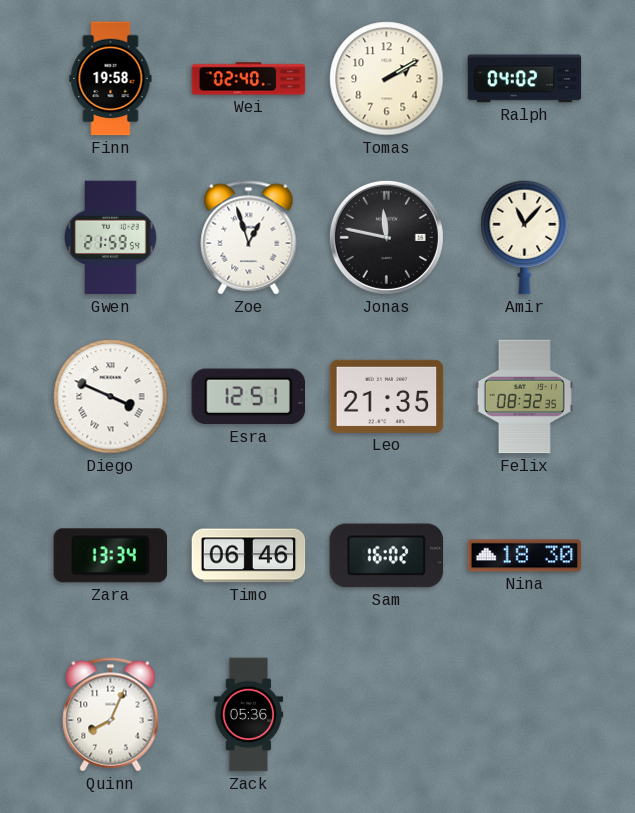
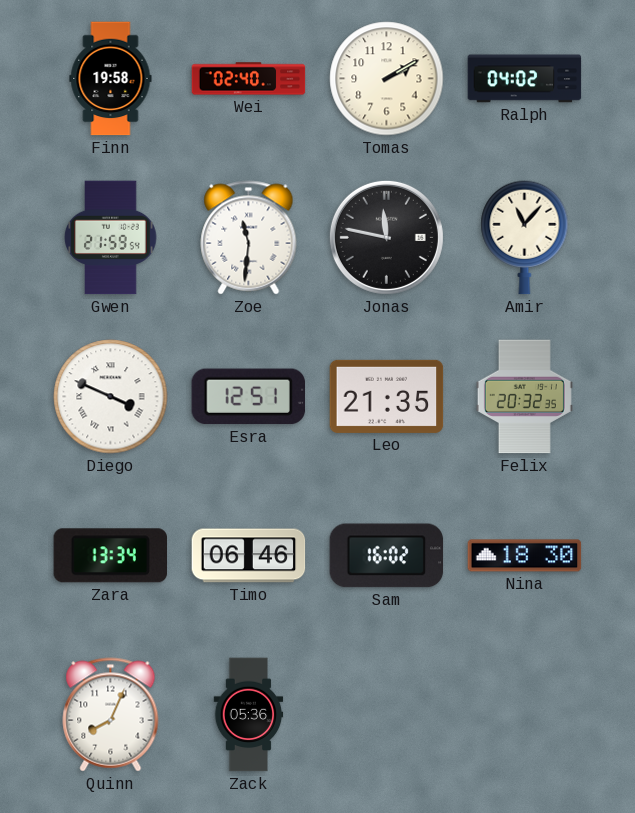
Zoe: 12:57 -> 11:31
Felix: 08:32 -> 20:32
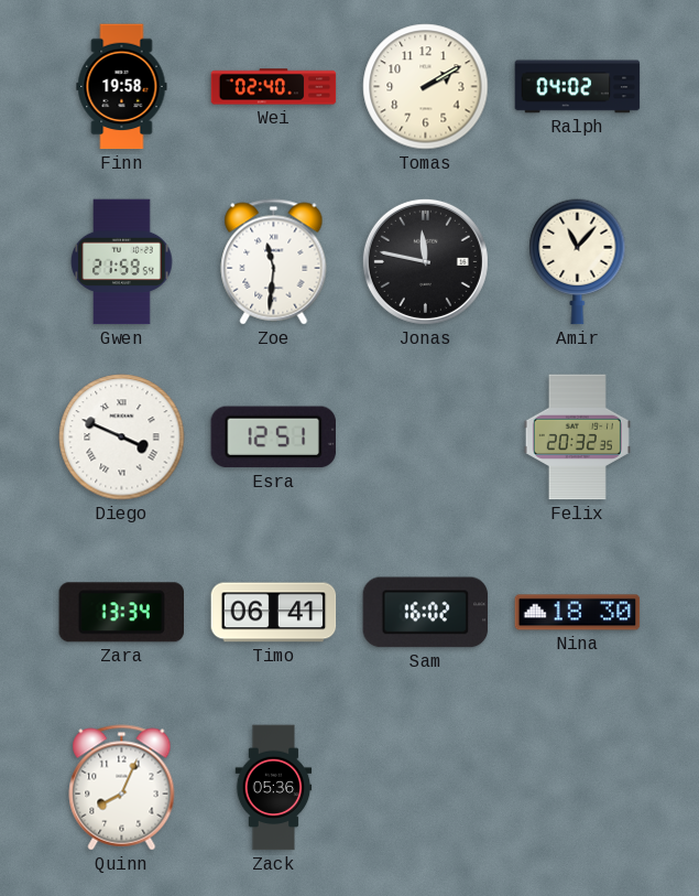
Leo: 21:35 -> none
Timo: 06:46 -> 06:41
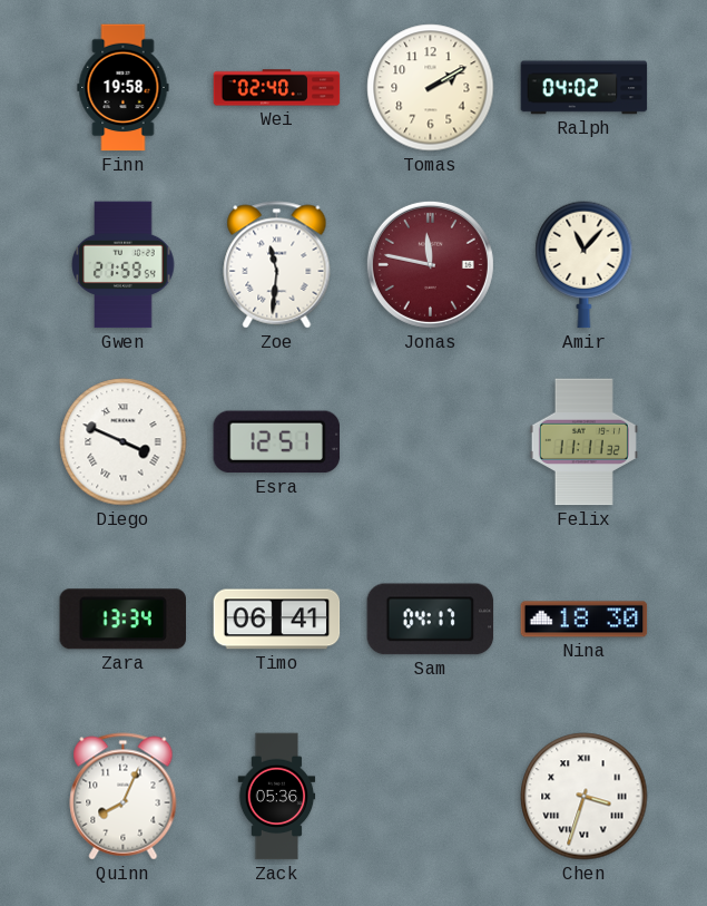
Jonas dial: black -> burgundy
Felix: 20:32 -> 11:11
Sam: 16:02 -> 04:17
Chen: none -> 3:33
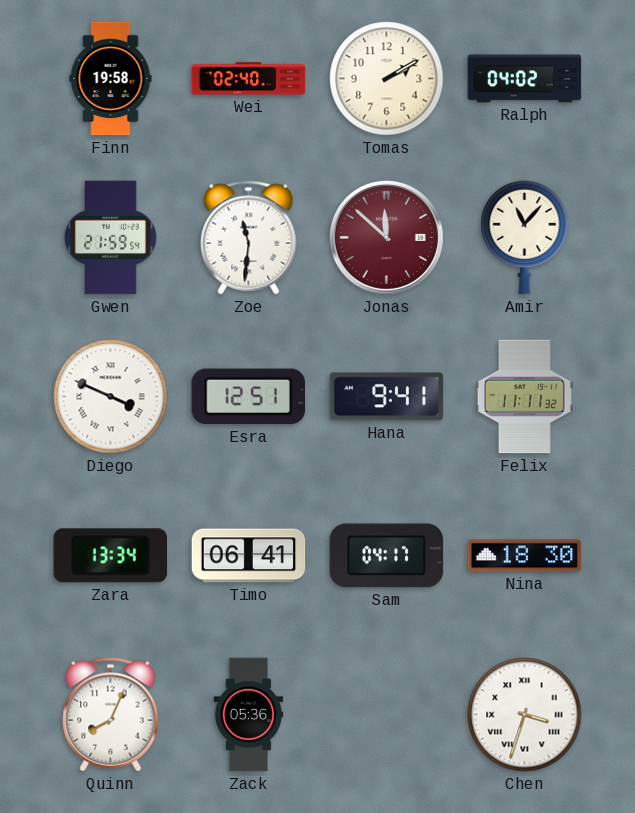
Jonas: 11:47 -> 11:52
Hana: none -> 9:41
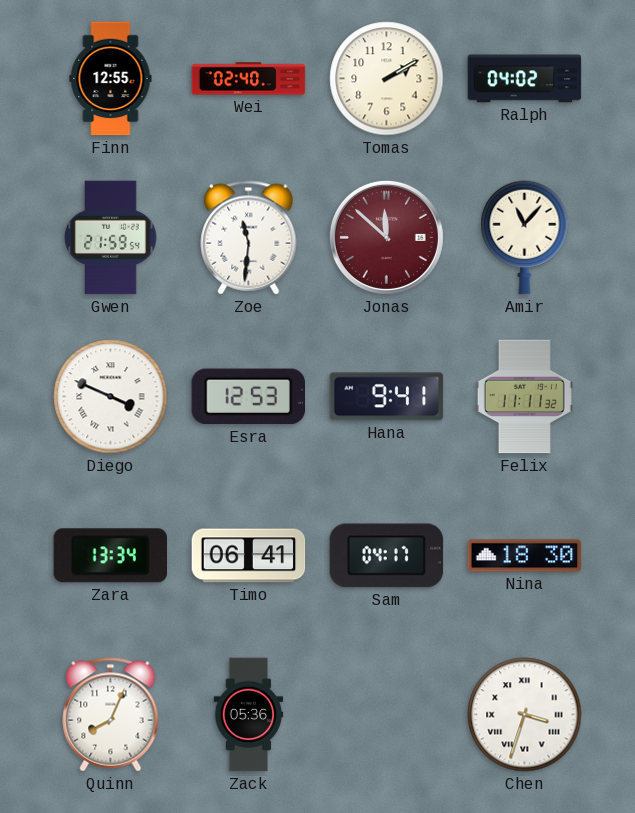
Finn: 19:58 -> 12:55
Esra: 12:51 -> 12:53
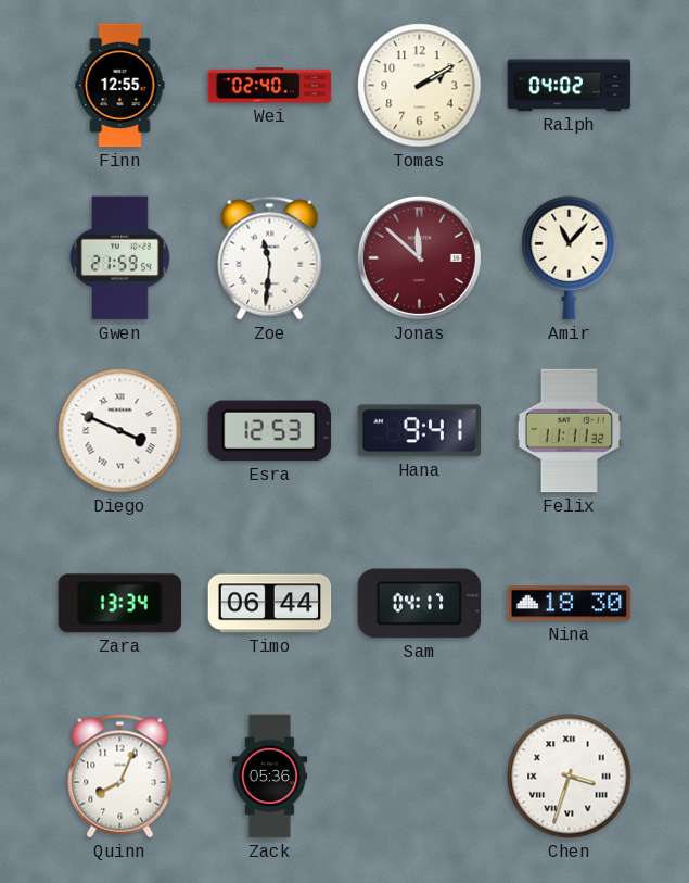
Timo: 06:41 -> 06:44
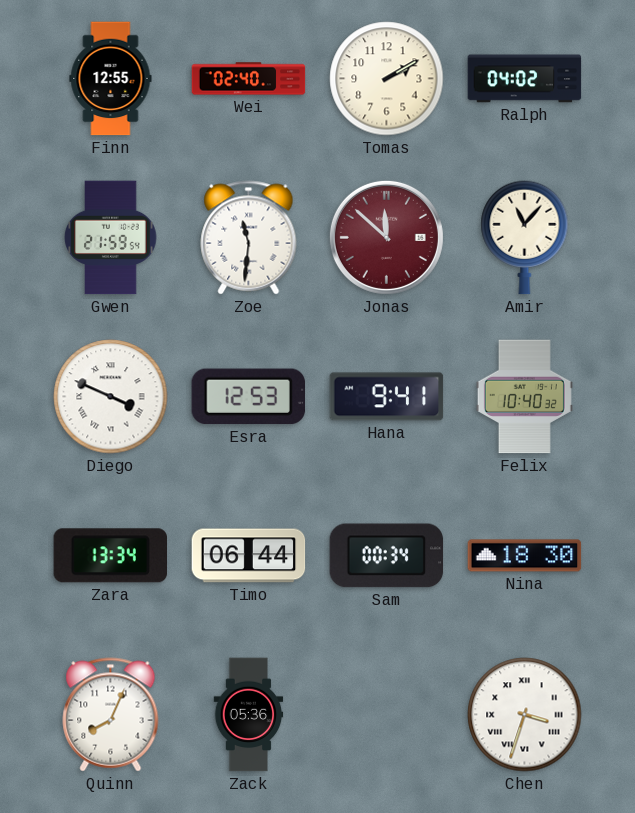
Felix: 11:11 -> 10:40
Sam: 04:17 -> 00:34
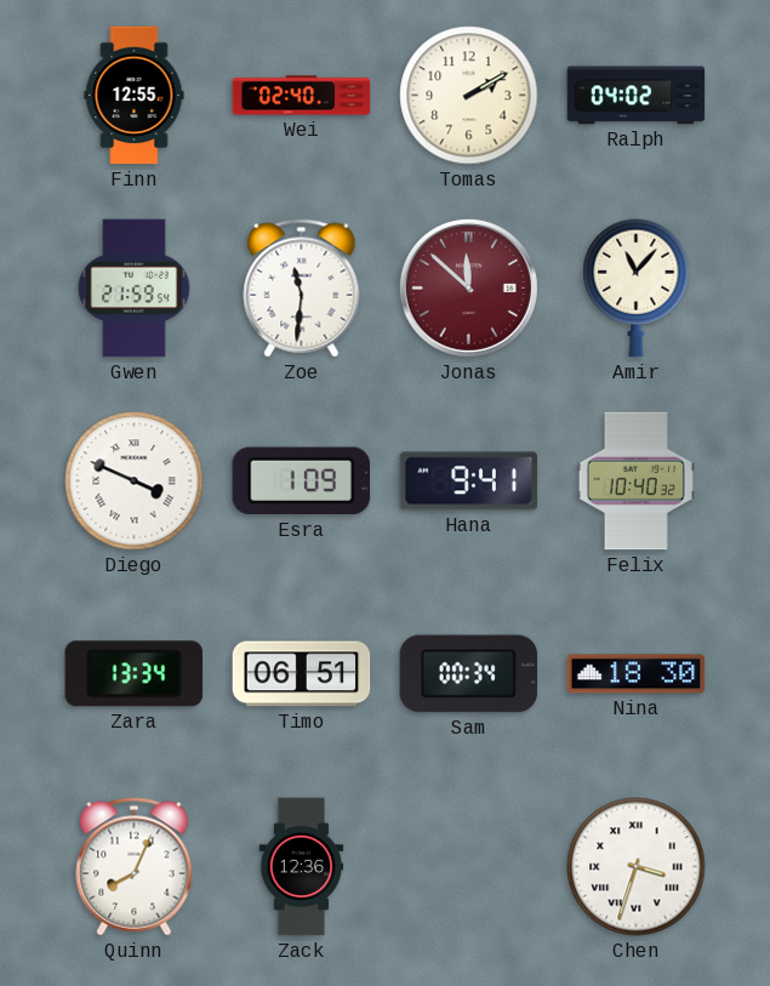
Esra: 12:53 -> 1:09
Timo: 06:44 -> 06:51
Zack: 05:36 -> 12:36
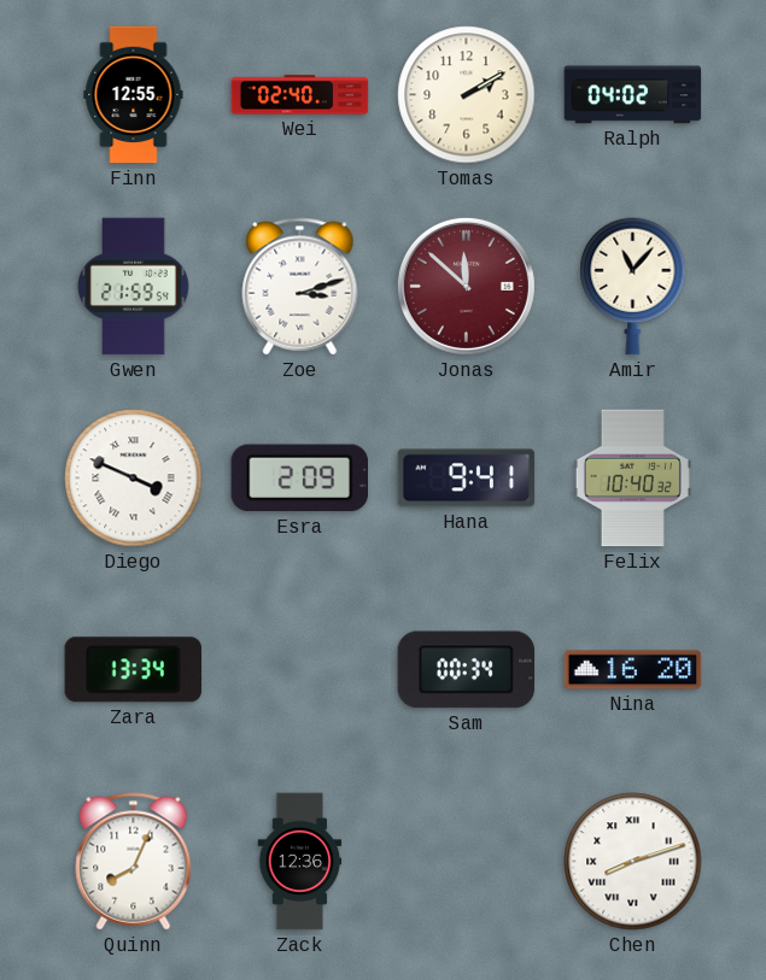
Zoe: 11:31 -> 3:12
Esra: 1:09 -> 2:09
Timo: 06:51 -> none
Nina: 18:30 -> 16:20
Chen: 3:33 -> 8:12
